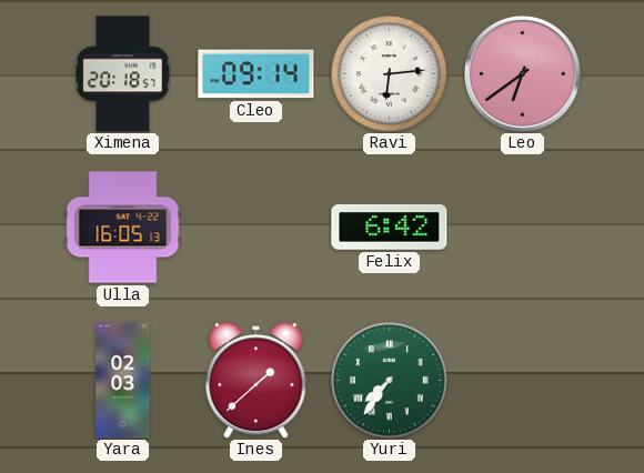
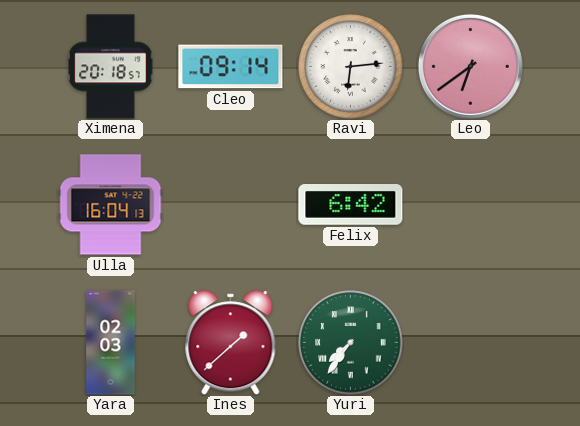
Ulla: 16:05 -> 16:04
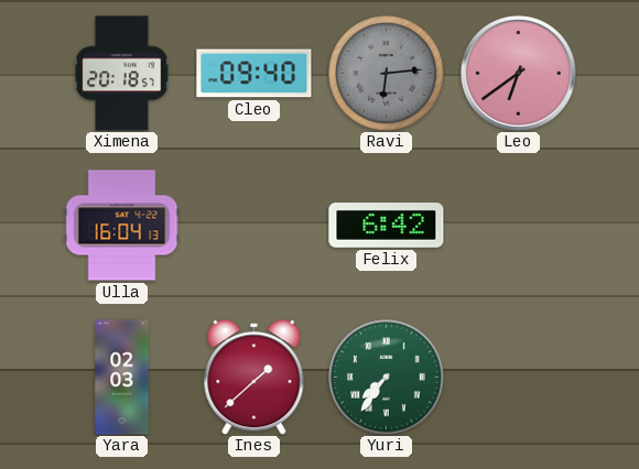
Cleo: 09:14 -> 09:40
Ravi dial: white -> grey
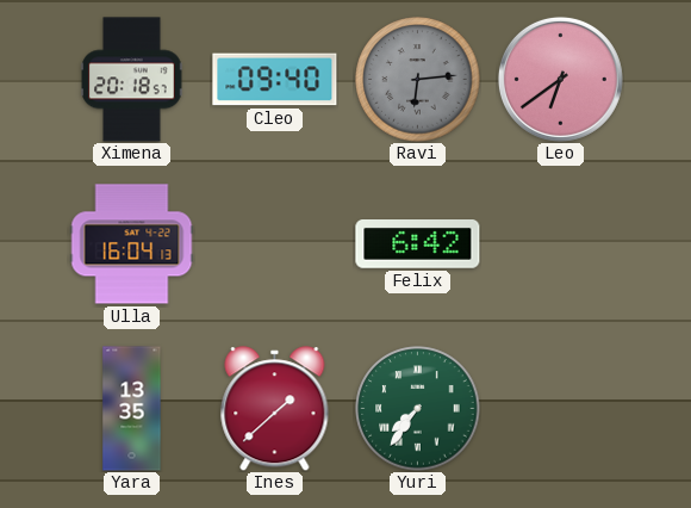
Yara: 02:03 -> 13:35
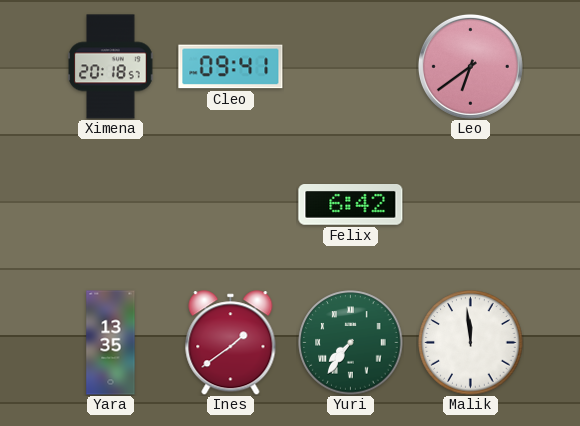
Cleo: 09:40 -> 09:41
Ravi: 6:14 -> none
Ulla: 16:04 -> none
Ines: 1:38 -> 1:39
Malik: none -> 11:59
